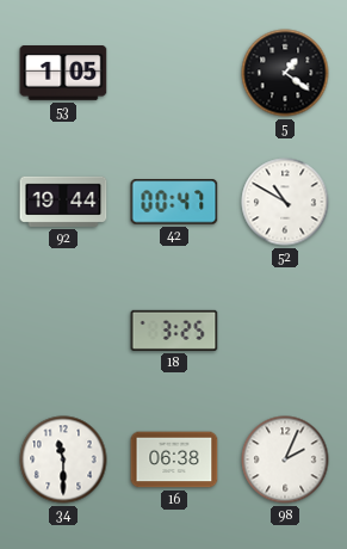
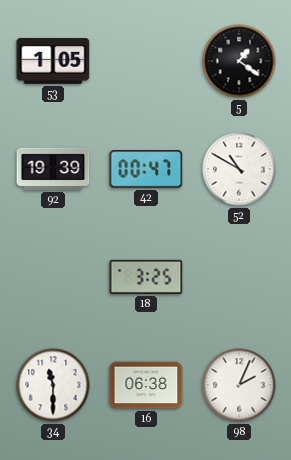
92: 19:44 -> 19:39
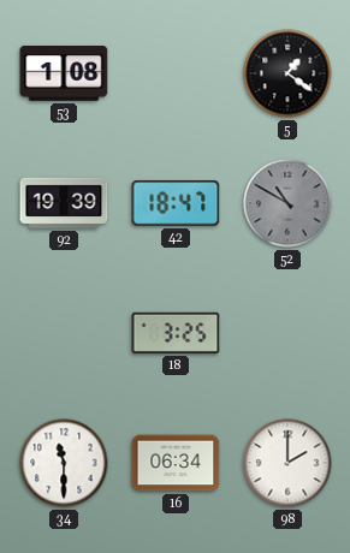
53: 1:05 -> 1:08
42: 00:47 -> 18:47
52 dial: white -> grey
16: 06:38 -> 06:34
98: 2:04 -> 2:00
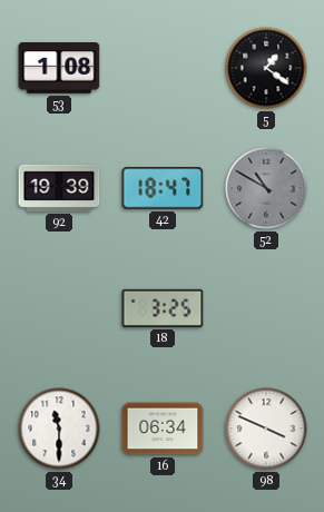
98: 2:00 -> 3:49
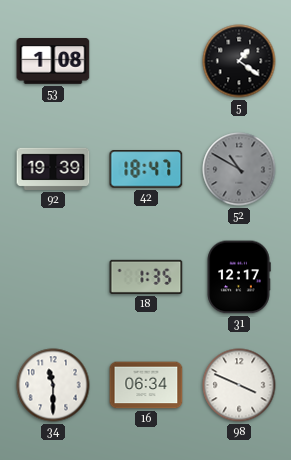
18: 3:25 -> 1:35
31: none -> 12:17
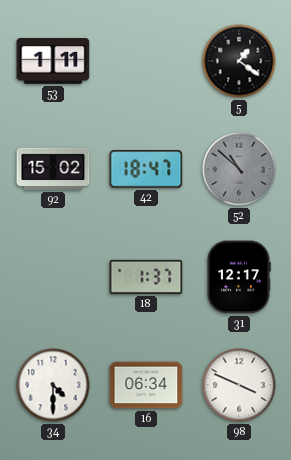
53: 1:08 -> 1:11
92: 19:39 -> 15:02
52: 10:50 -> 10:52
18: 1:35 -> 1:37
34: 11:30 -> 4:30
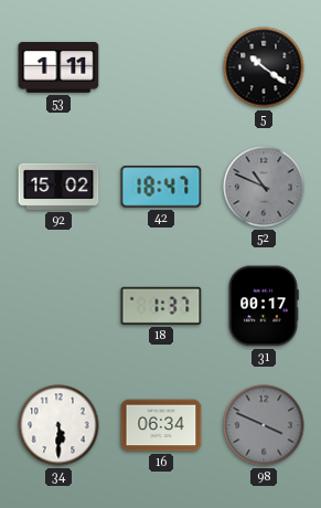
5: 1:21 -> 10:21
52: 10:52 -> 10:49
31: 12:17 -> 00:17
34: 4:30 -> 5:30
98 dial: white -> grey
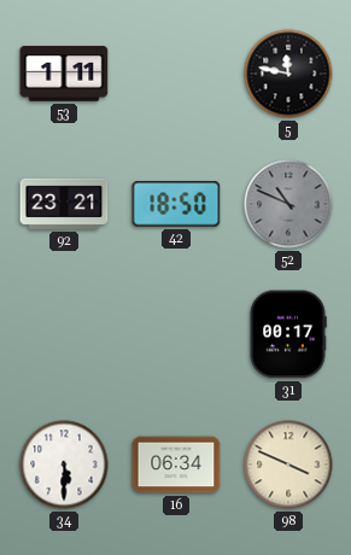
5: 10:21 -> 11:47
92: 15:02 -> 23:21
42: 18:47 -> 18:50
18: 1:37 -> none
98 dial: grey -> cream
